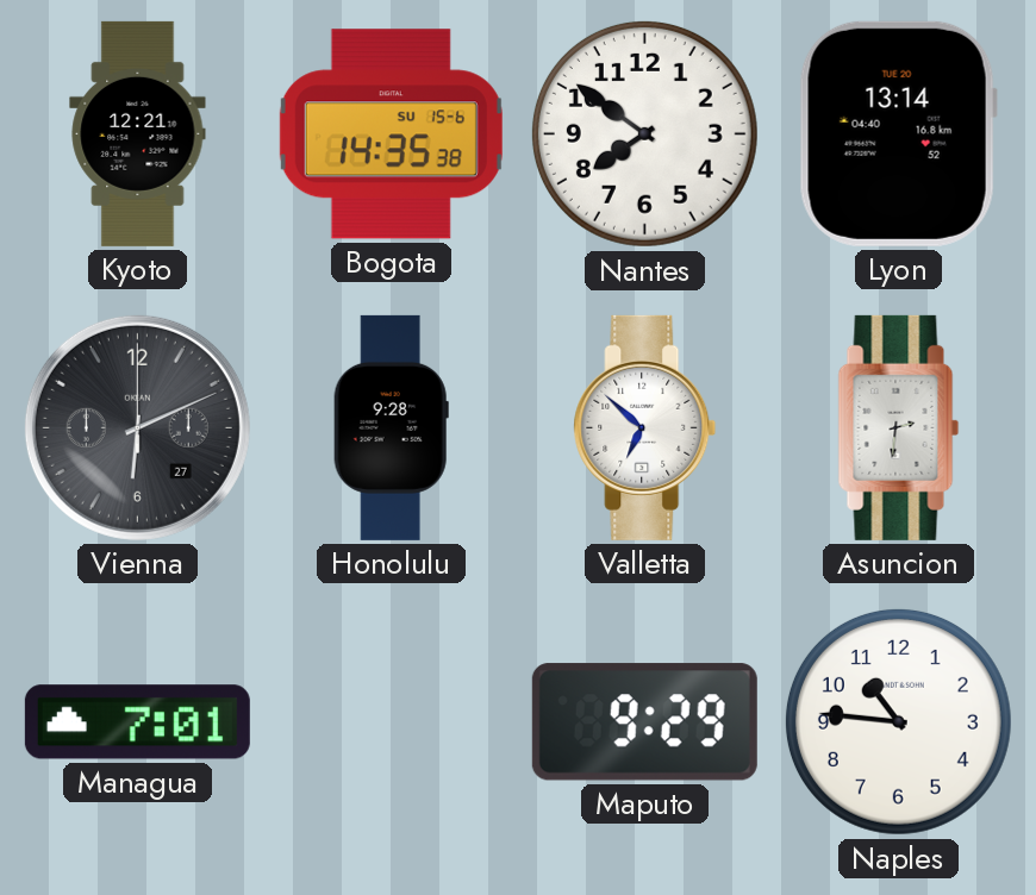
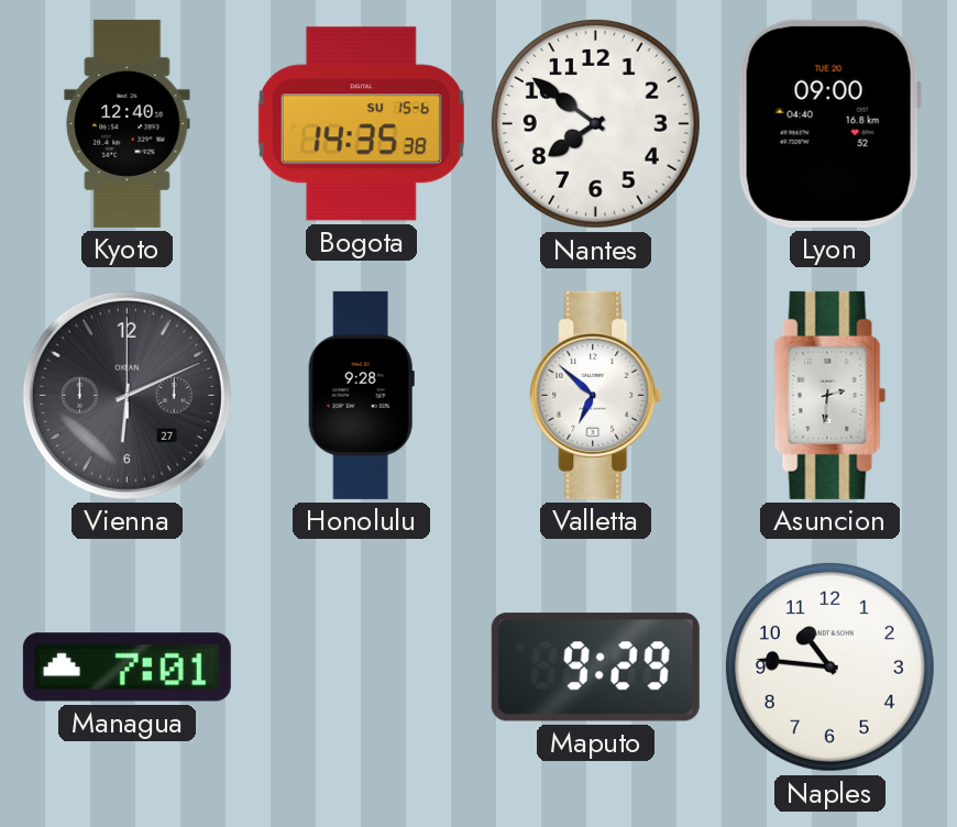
Kyoto: 12:21 -> 12:40
Lyon: 13:14 -> 09:00
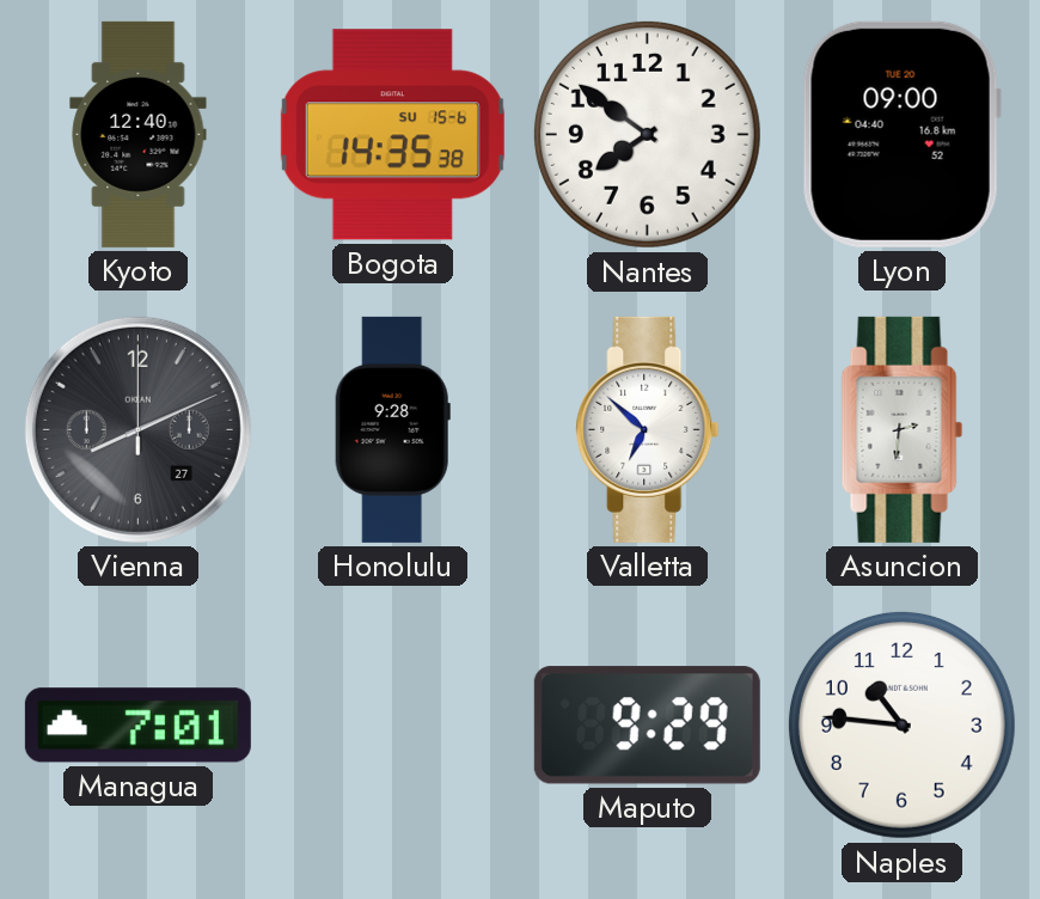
Vienna: 6:11 -> 8:11
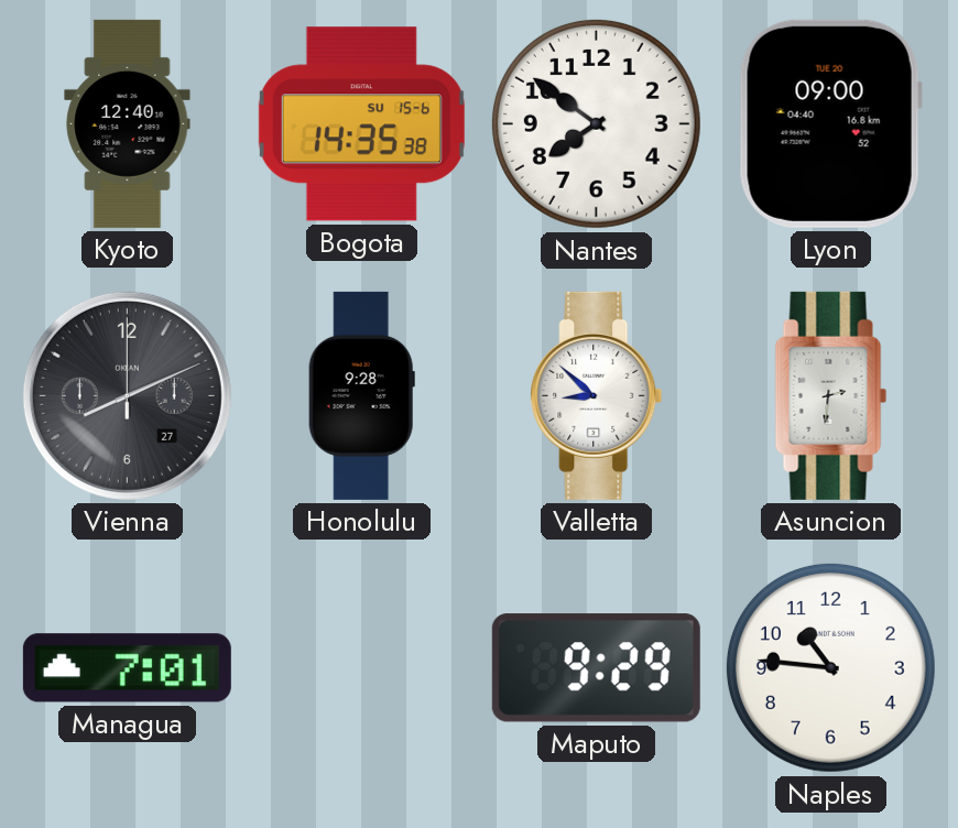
Valletta: 6:52 -> 8:52
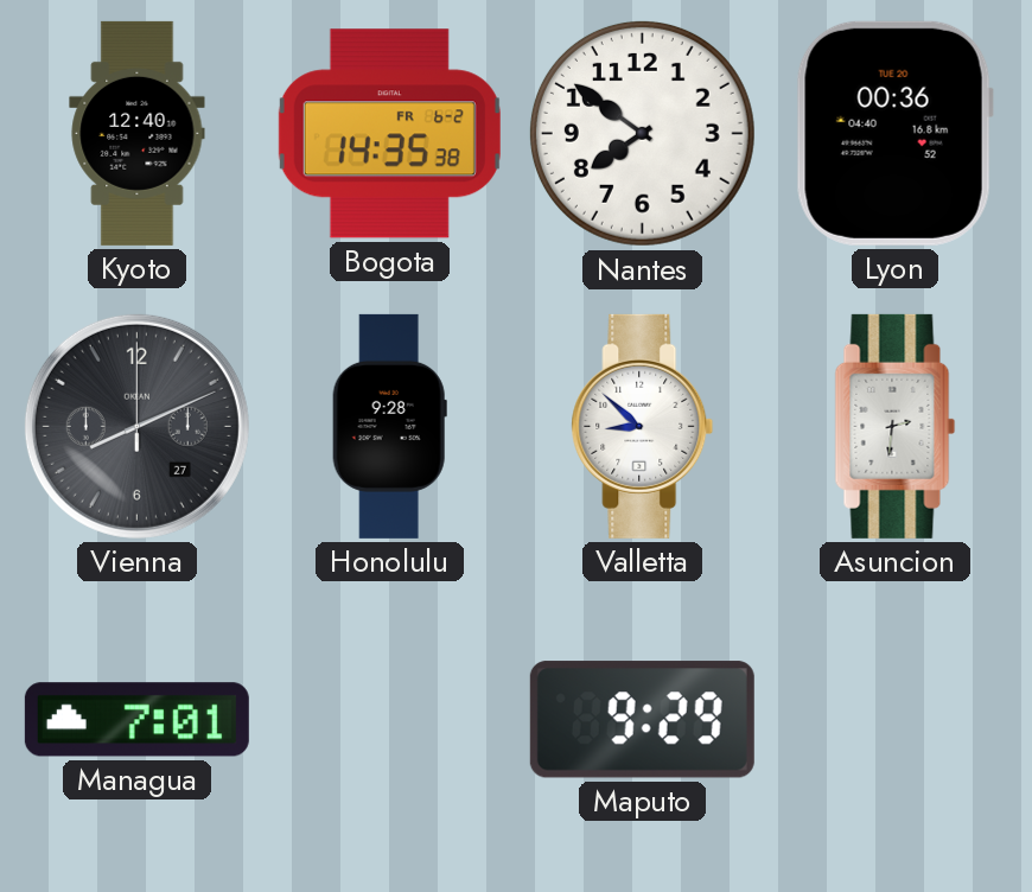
Bogota date: SU 15-6 -> FR 6-2
Lyon: 09:00 -> 00:36
Naples: 10:46 -> none
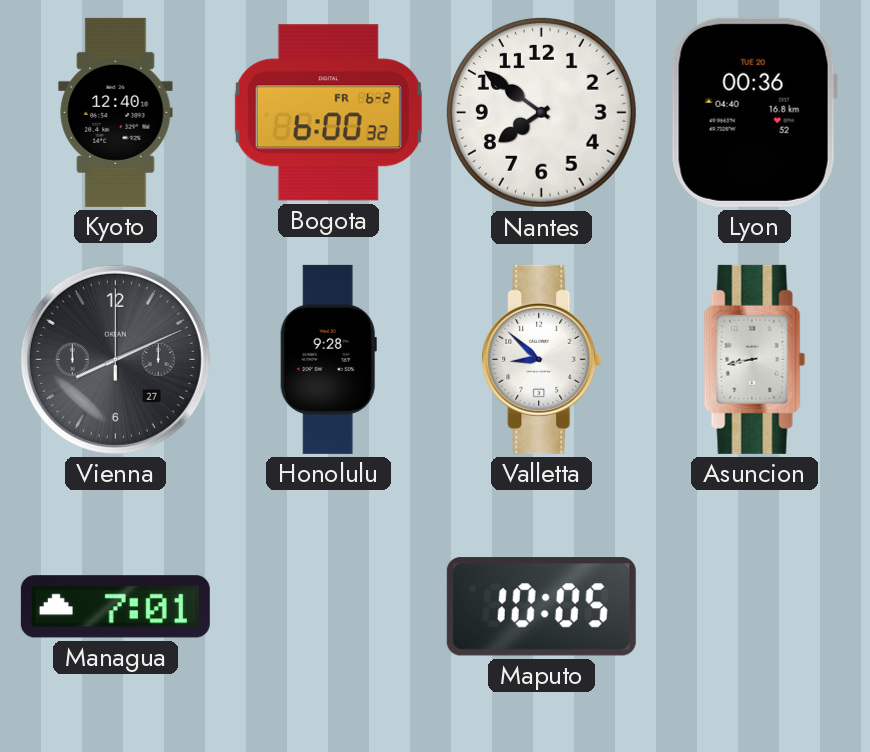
Bogota: 14:35 -> 6:00
Asuncion: 2:31 -> 8:43
Maputo: 9:29 -> 10:05
